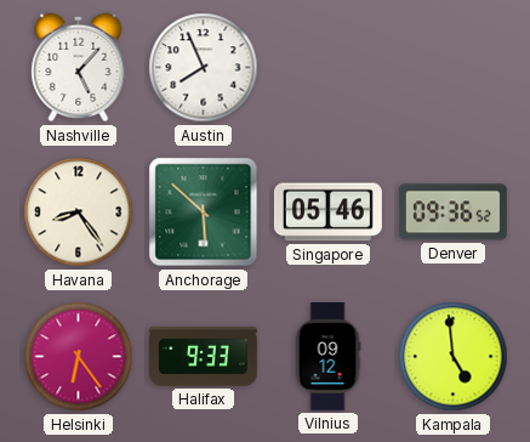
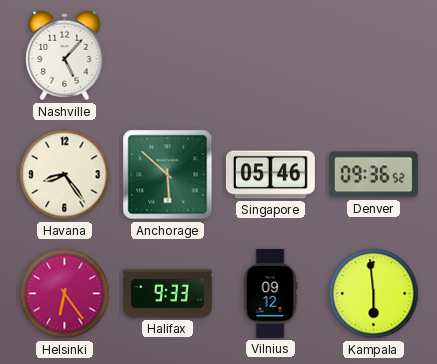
Austin: 7:56 -> none
Kampala: 4:59 -> 5:59
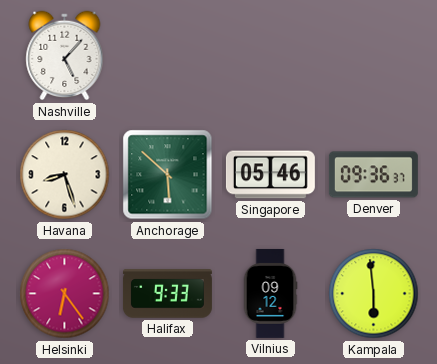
Havana: 8:24 -> 8:27
Denver: 09:36:52 -> 09:36:37
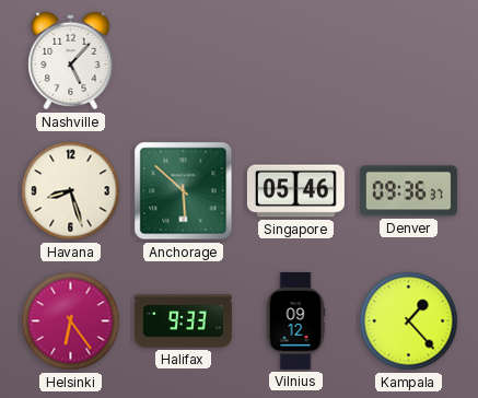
Kampala: 5:59 -> 1:23
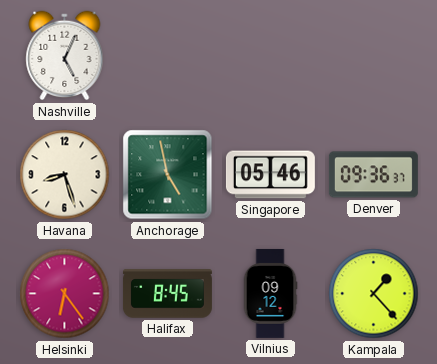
Nashville: 5:07 -> 5:04
Anchorage: 5:52 -> 4:58
Halifax: 9:33 -> 8:45
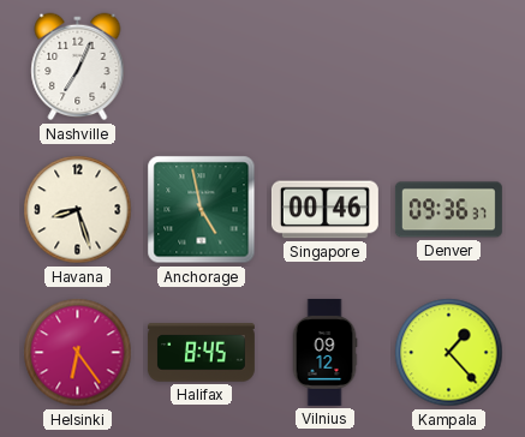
Nashville: 5:04 -> 7:04
Singapore: 05:46 -> 00:46
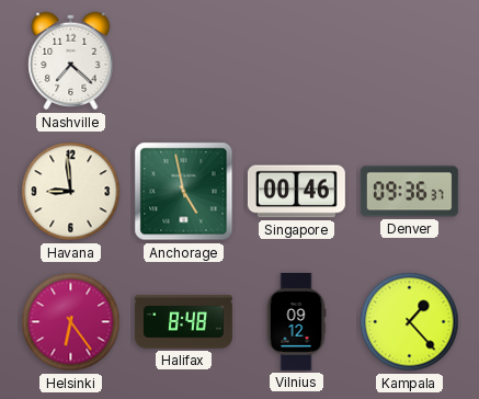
Nashville: 7:04 -> 7:22
Havana: 8:27 -> 8:59
Halifax: 8:45 -> 8:48
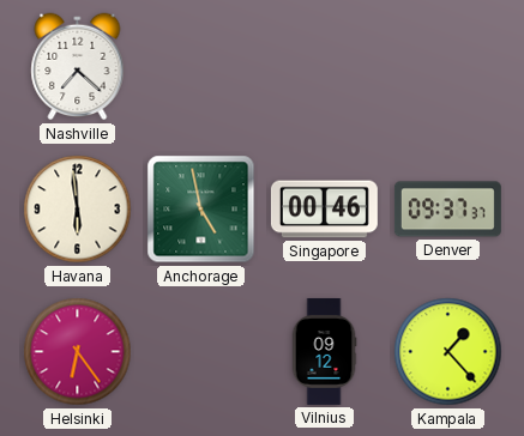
Havana: 8:59 -> 5:59
Denver: 09:36 -> 09:37
Halifax: 8:48 -> none
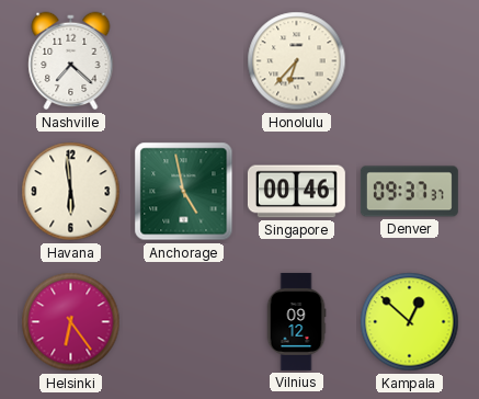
Honolulu: none -> 6:37
Kampala: 1:23 -> 12:52
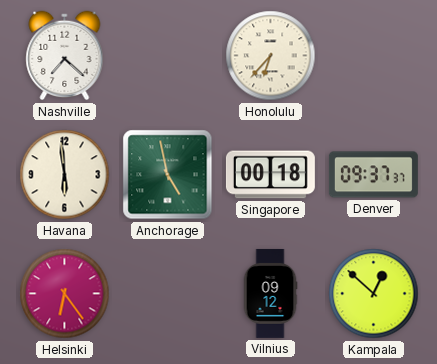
Singapore: 00:46 -> 00:18
